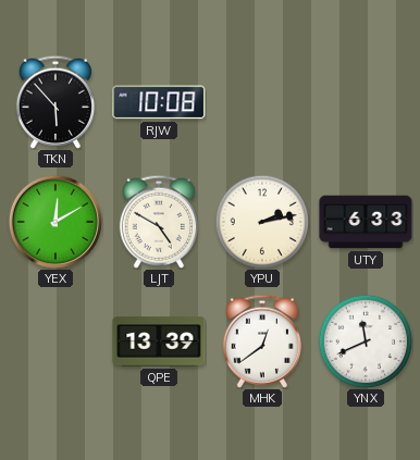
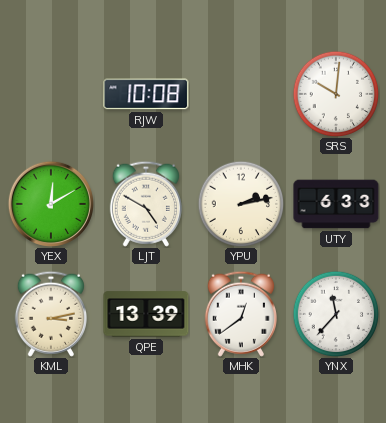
TKN: 5:53 -> none
SRS: none -> 10:01
KML: none -> 3:13
YNX: 11:41 -> 11:37
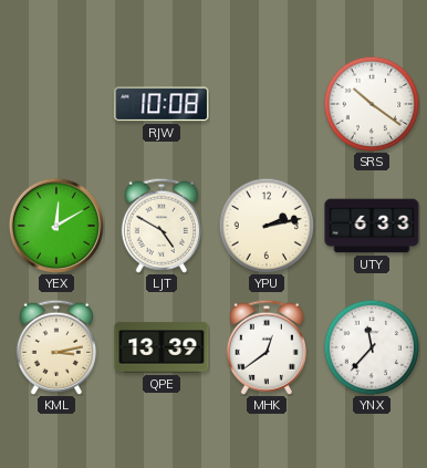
SRS: 10:01 -> 10:21
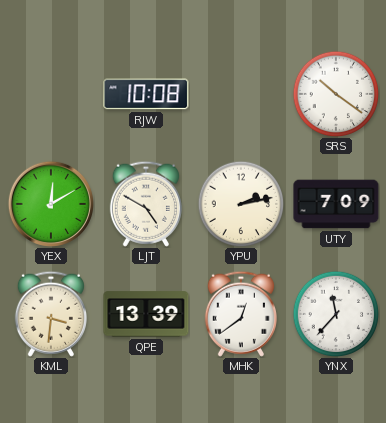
UTY: 6:33 -> 7:09
KML: 3:13 -> 3:31
